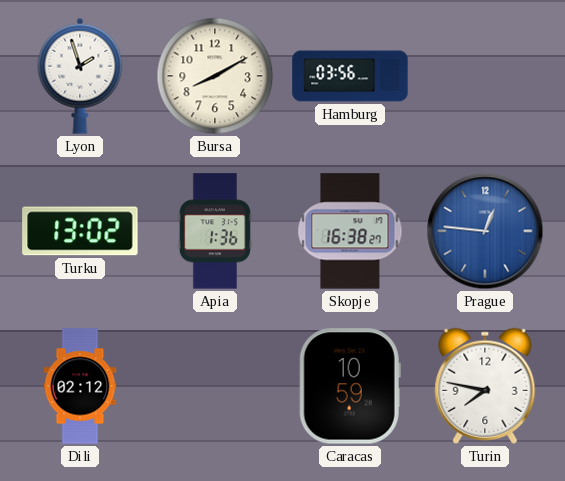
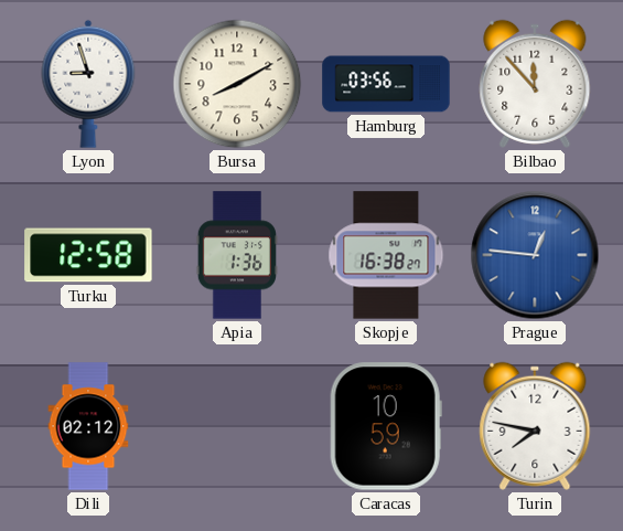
Lyon: 1:57 -> 8:57
Bilbao: none -> 11:53
Turku: 13:02 -> 12:58
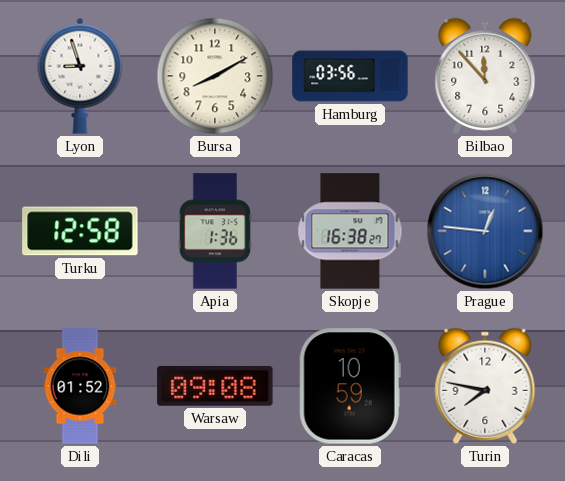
Dili: 02:12 -> 01:52
Warsaw: none -> 09:08
